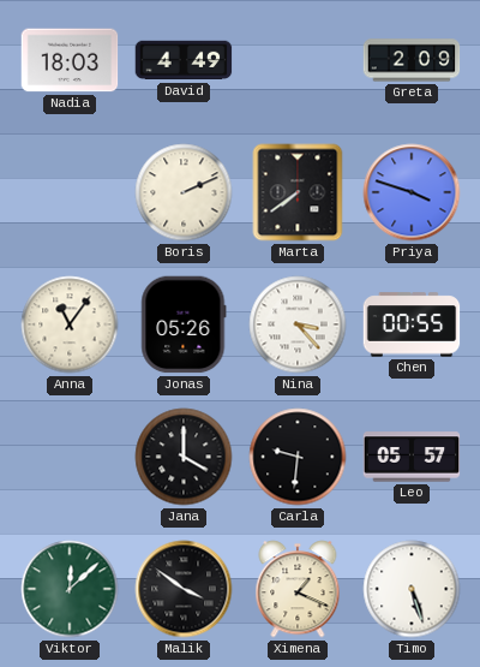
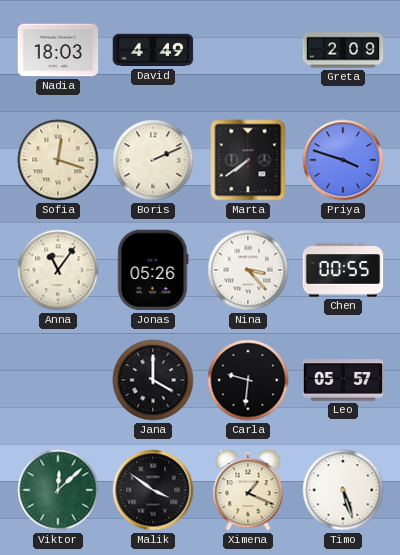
Sofia: none -> 12:18
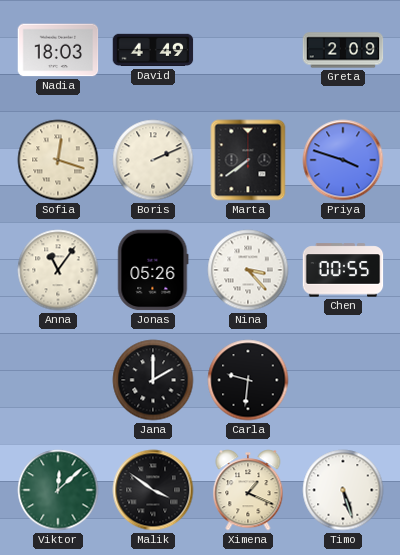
Jana: 4:00 -> 2:00
Leo: 05:57 -> none
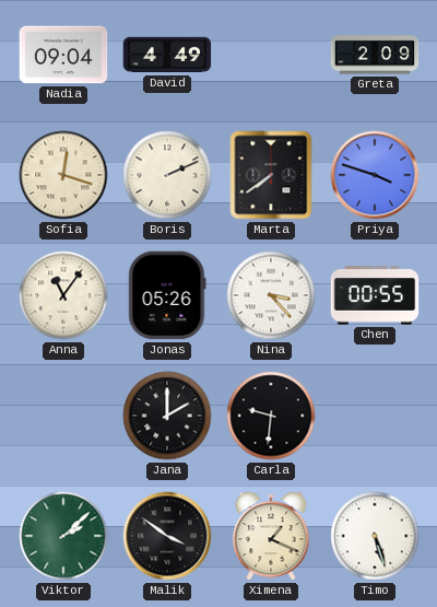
Nadia: 18:03 -> 09:04
Viktor: 12:08 -> 2:08
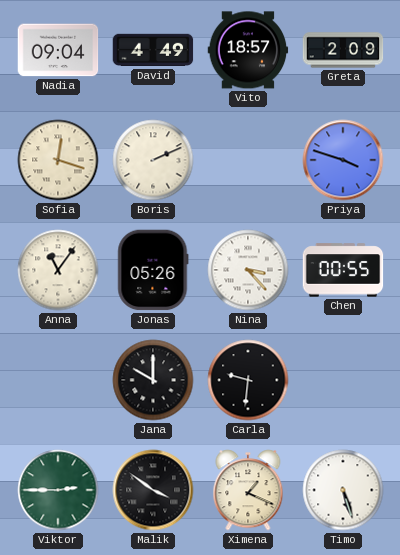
Vito: none -> 18:57
Marta: 7:39 -> none
Jana: 2:00 -> 10:00
Viktor: 2:08 -> 2:45
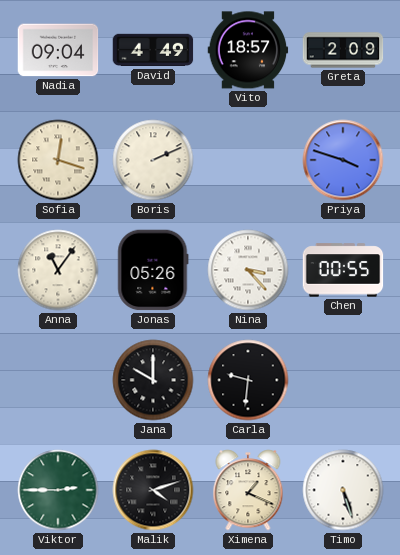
Malik: 3:51 -> 4:12
